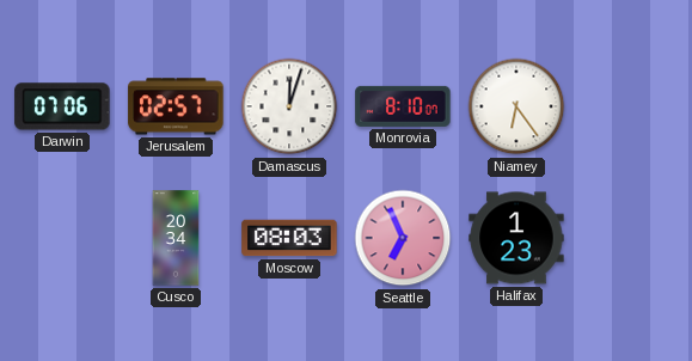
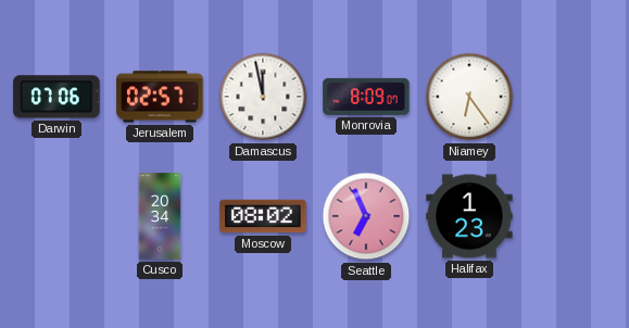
Damascus: 12:03 -> 11:58
Monrovia: 8:10 -> 8:09
Moscow: 08:03 -> 08:02
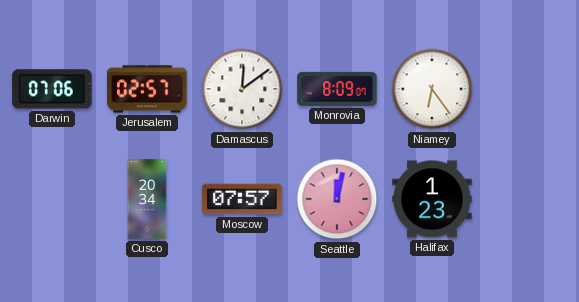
Damascus: 11:58 -> 12:09
Moscow: 08:02 -> 07:57
Seattle: 6:56 -> 12:02
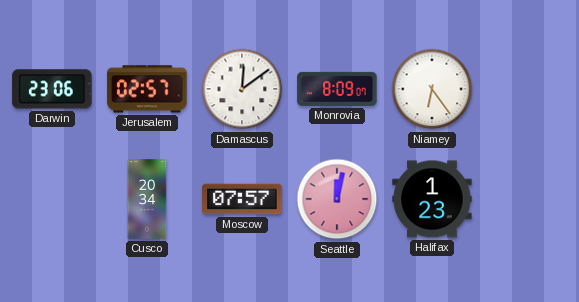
Darwin: 07:06 -> 23:06
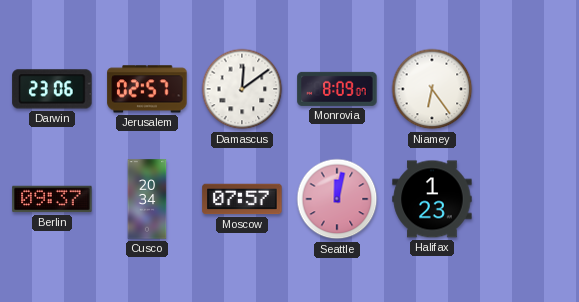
Berlin: none -> 09:37
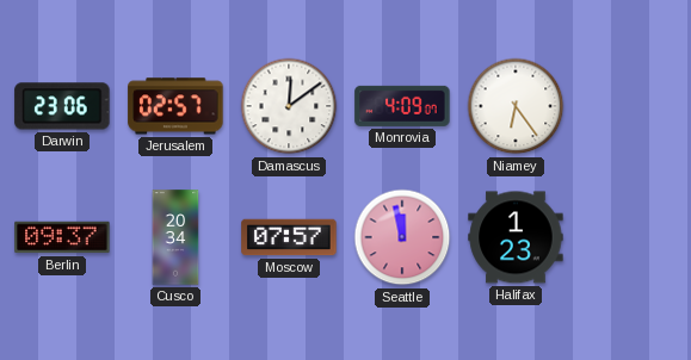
Monrovia: 8:09 -> 4:09
Seattle: 12:02 -> 11:58
